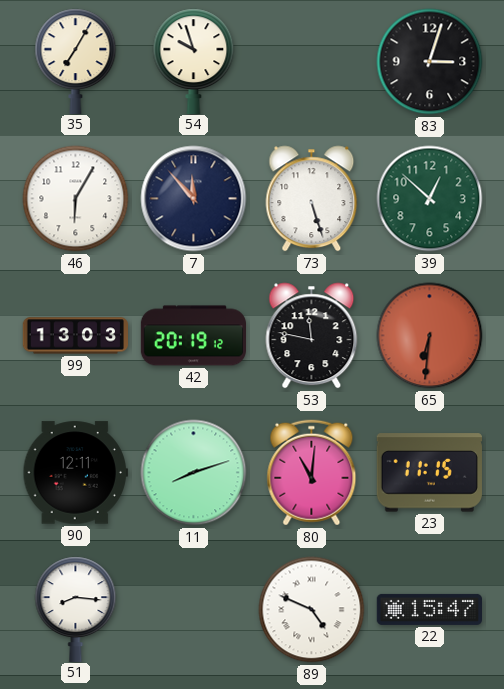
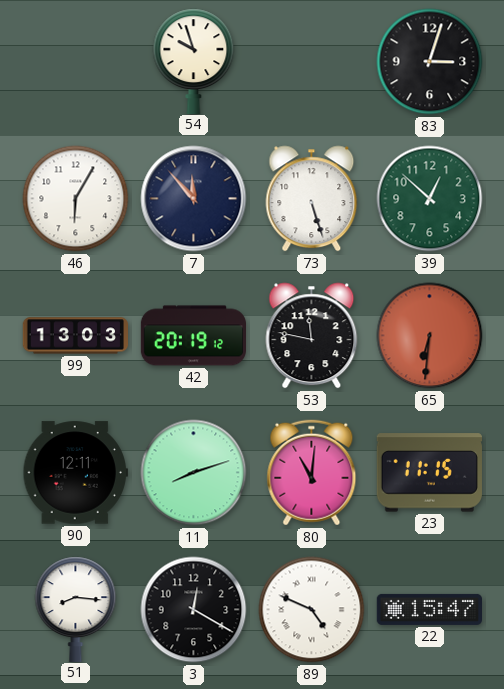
35: 7:05 -> none
3: none -> 12:20
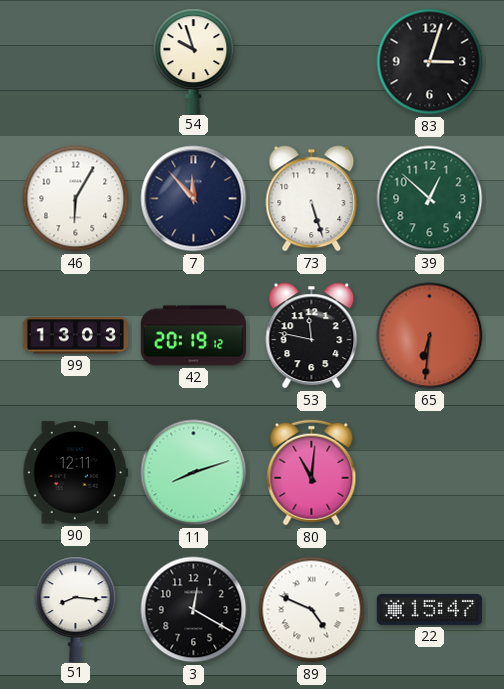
23: 11:15 -> none
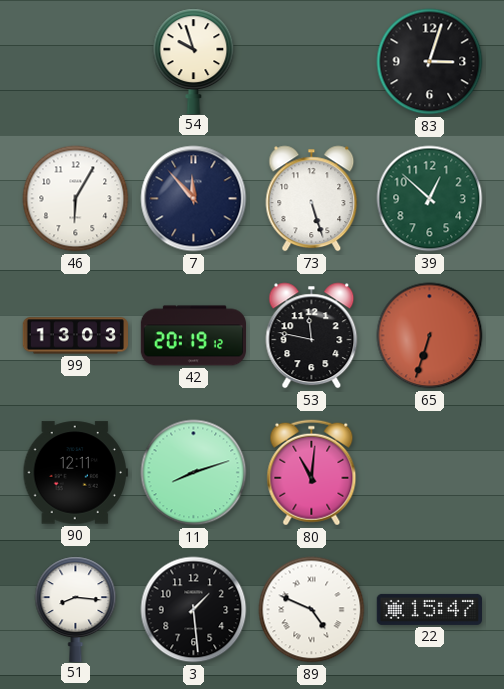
65: 6:31 -> 6:33
3: 12:20 -> 1:29
